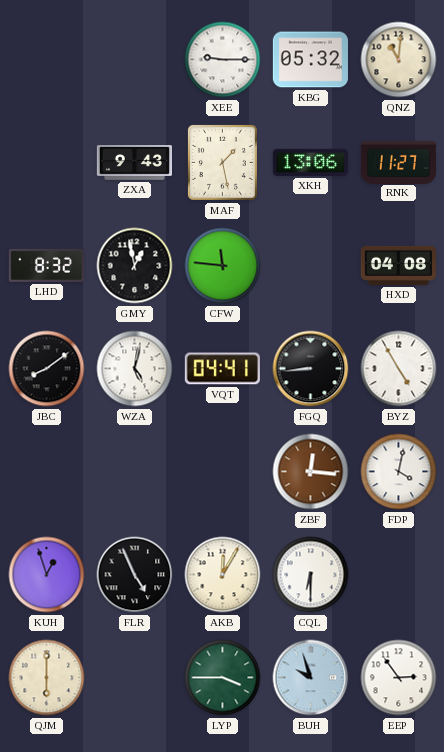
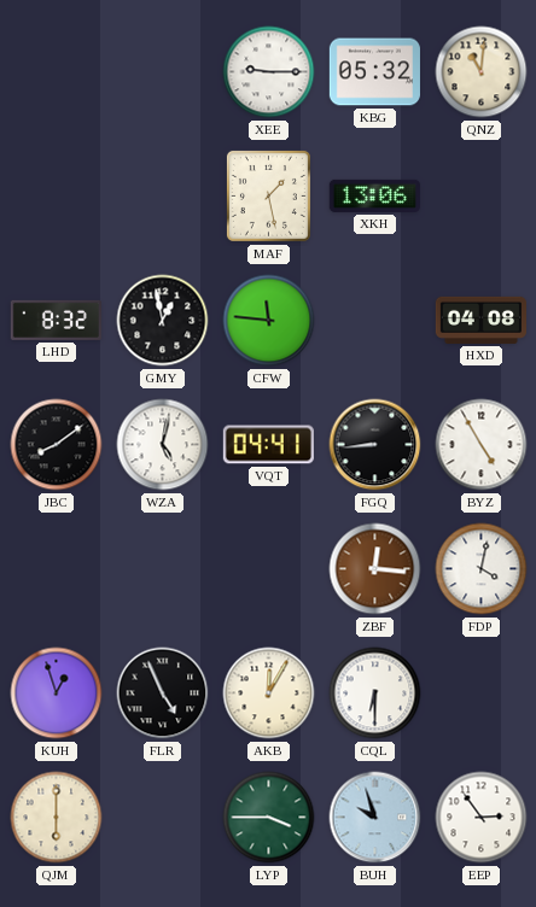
ZXA: 9:43 -> none
RNK: 11:27 -> none
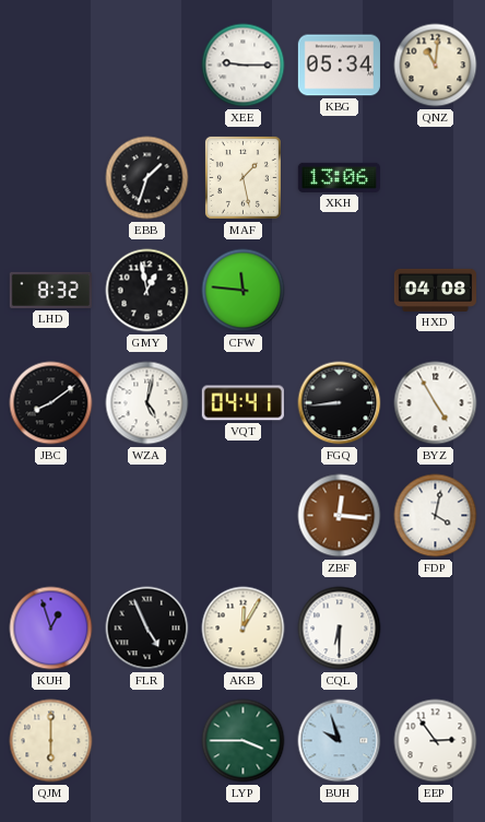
KBG: 05:32 -> 05:34
EBB: none -> 1:33
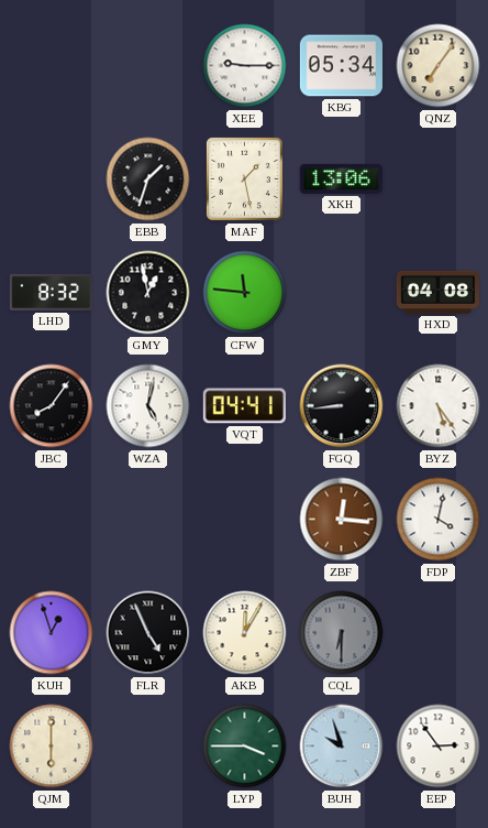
QNZ: 11:01 -> 7:06
JBC: 8:09 -> 8:06
BYZ: 4:55 -> 5:24
CQL dial: white -> grey
